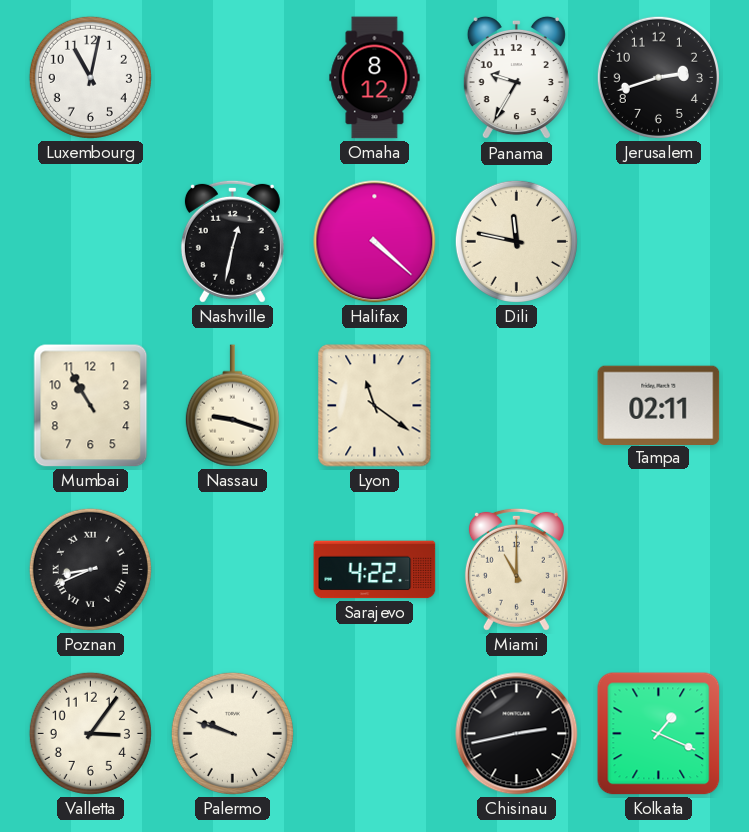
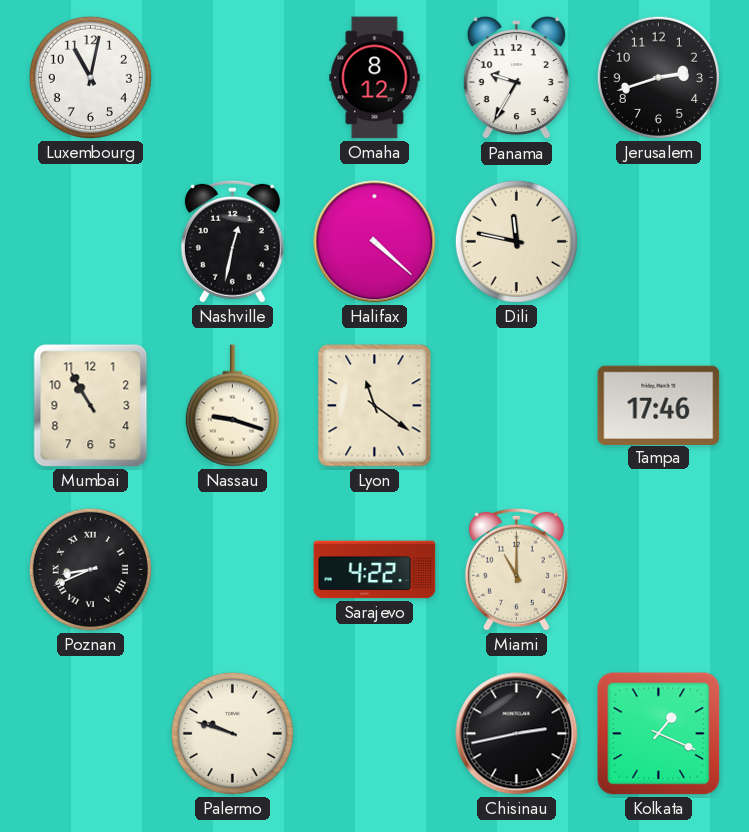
Tampa: 02:11 -> 17:46
Valletta: 3:06 -> none
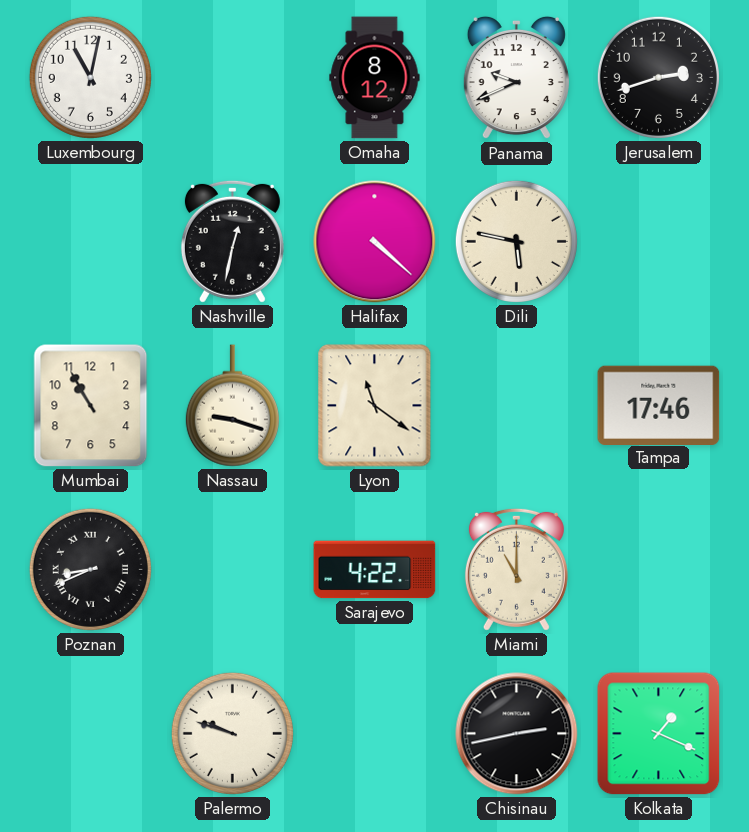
Panama: 9:35 -> 9:41
Dili: 11:47 -> 5:47
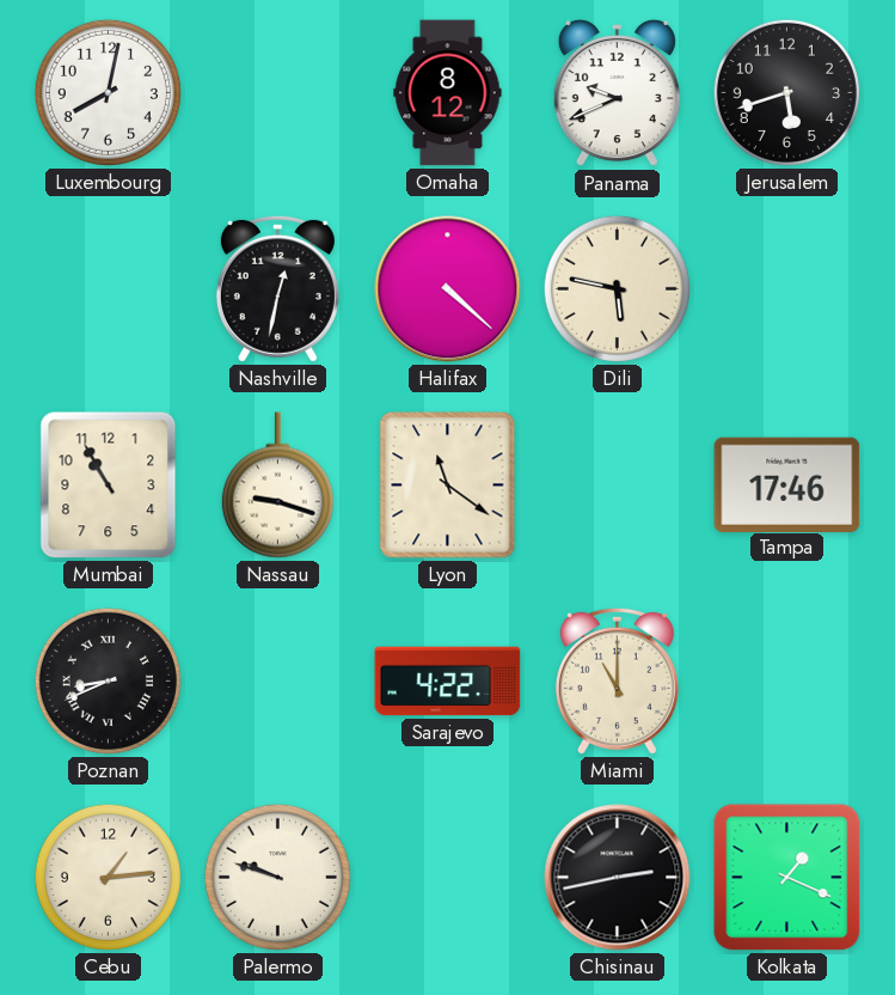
Luxembourg: 11:02 -> 8:02
Jerusalem: 2:42 -> 5:42
Cebu: none -> 1:14
